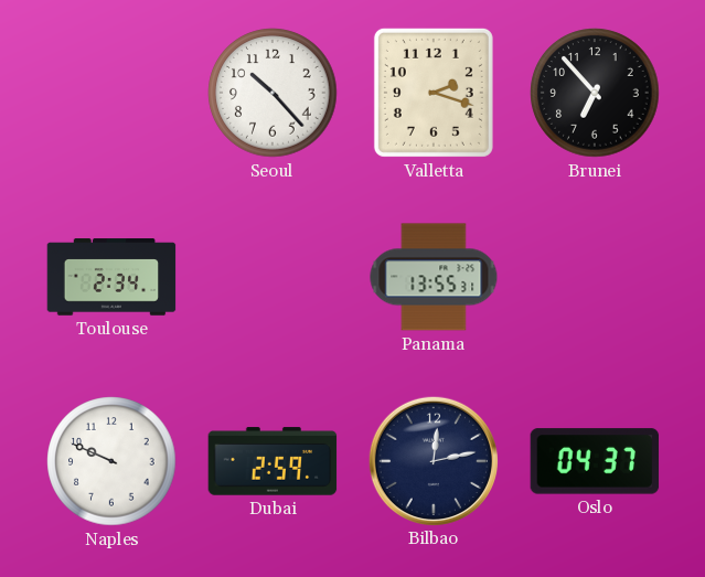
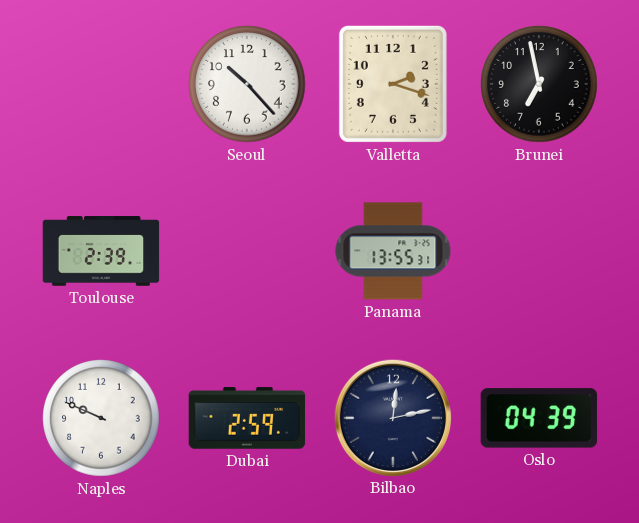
Brunei: 6:53 -> 6:58
Toulouse: 2:34 -> 2:39
Oslo: 04:37 -> 04:39
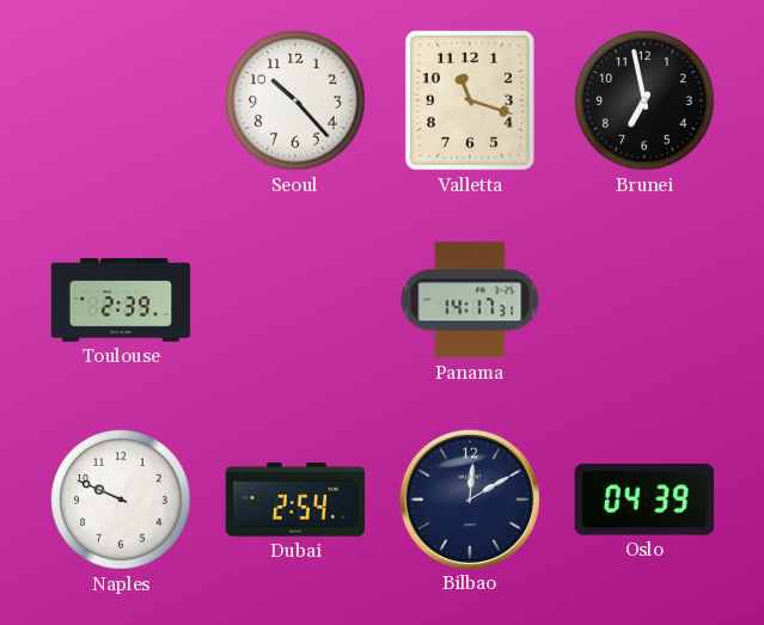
Valletta: 2:18 -> 11:18
Panama: 13:55 -> 14:17
Dubai: 2:59 -> 2:54
Bilbao: 12:13 -> 12:10
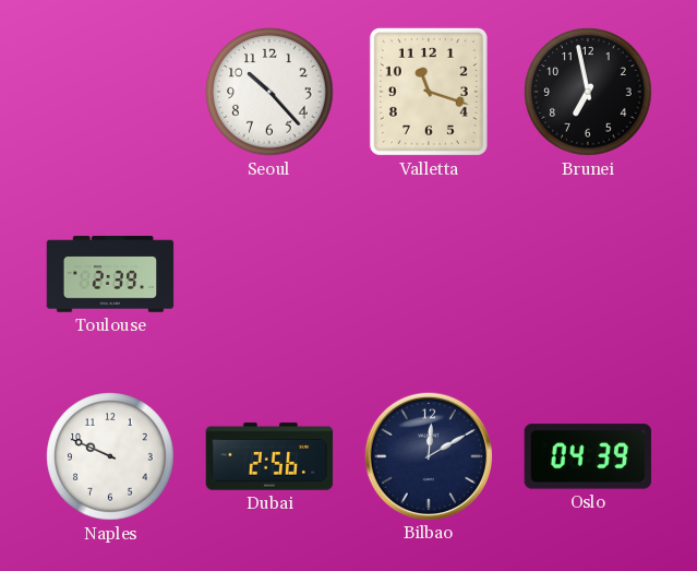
Panama: 14:17 -> none
Dubai: 2:54 -> 2:56
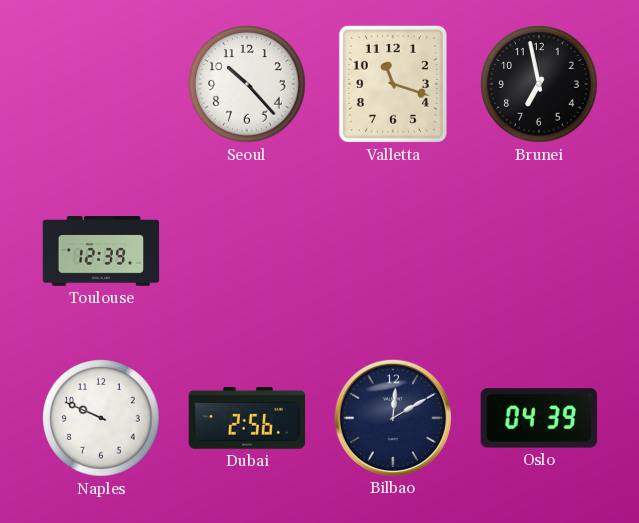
Toulouse: 2:39 -> 12:39
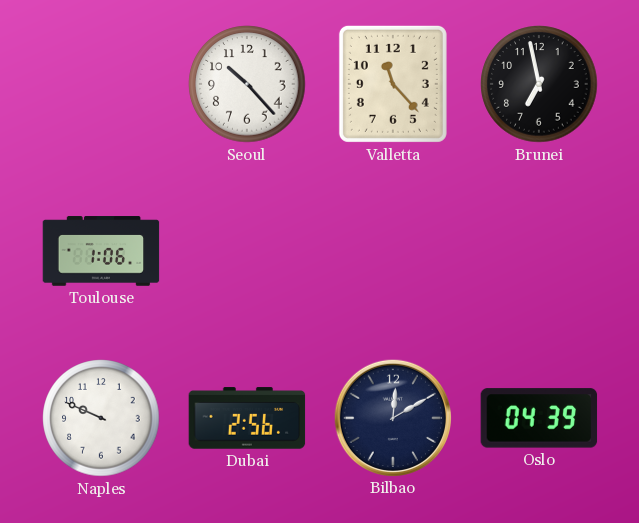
Valletta: 11:18 -> 11:23
Toulouse: 12:39 -> 1:06
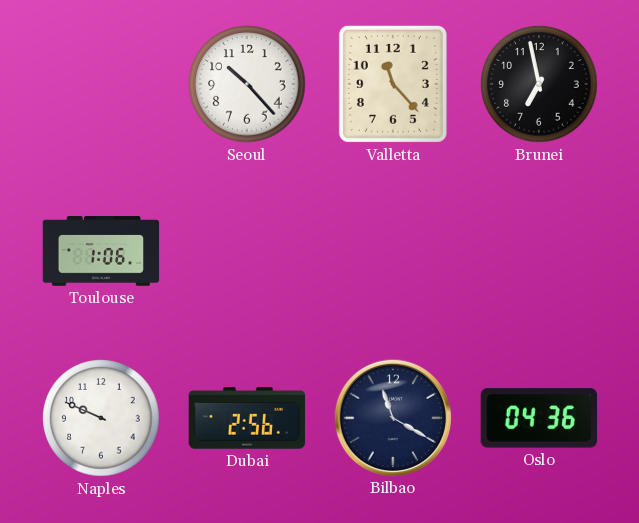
Bilbao: 12:10 -> 11:20
Oslo: 04:39 -> 04:36
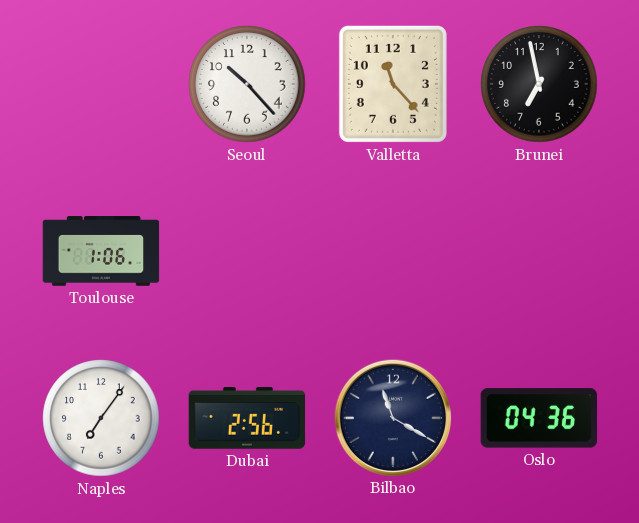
Naples: 9:49 -> 7:06
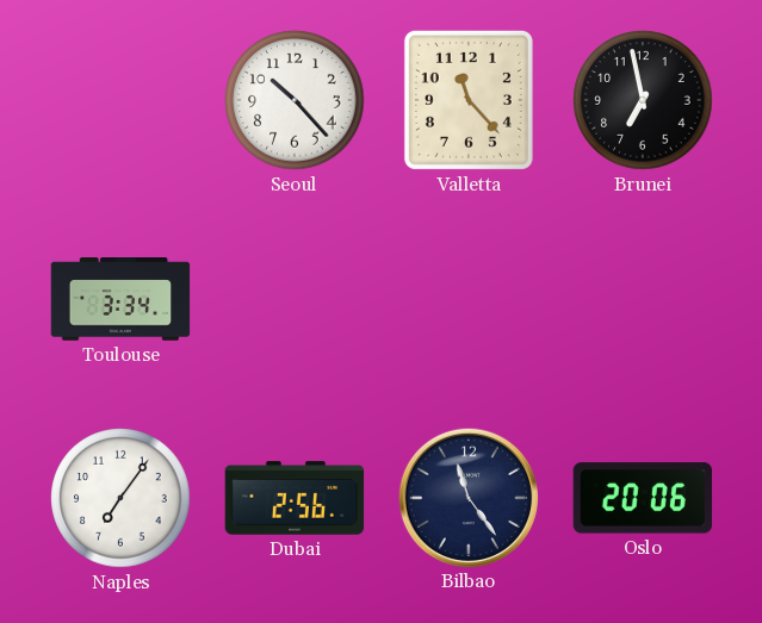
Toulouse: 1:06 -> 3:34
Bilbao: 11:20 -> 11:24
Oslo: 04:36 -> 20:06
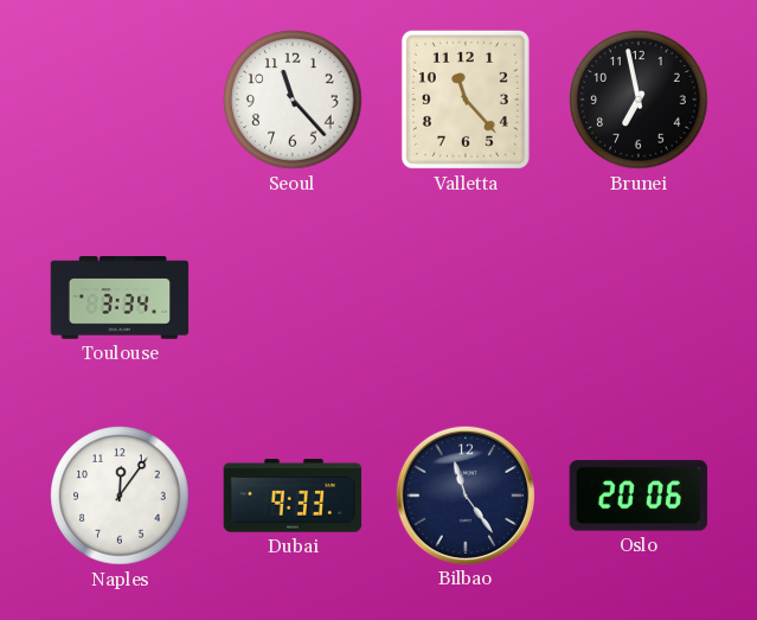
Seoul: 10:23 -> 11:23
Naples: 7:06 -> 12:06
Dubai: 2:56 -> 9:33
